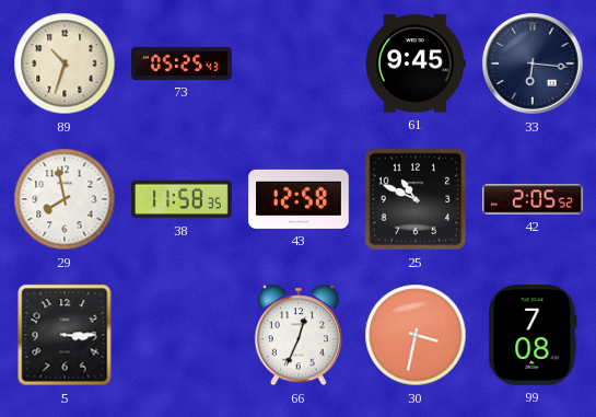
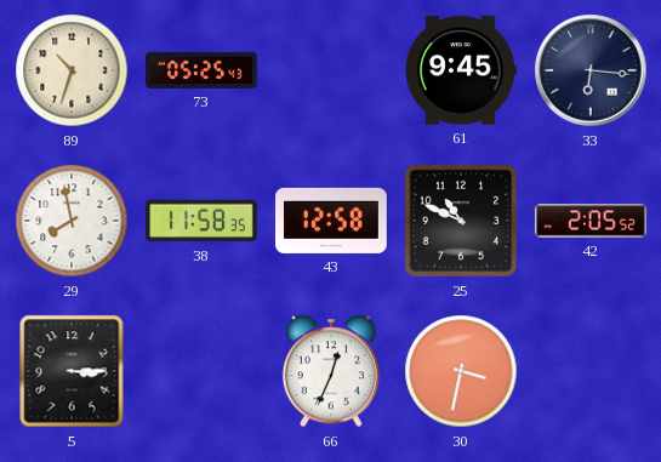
99: 7:08 -> none
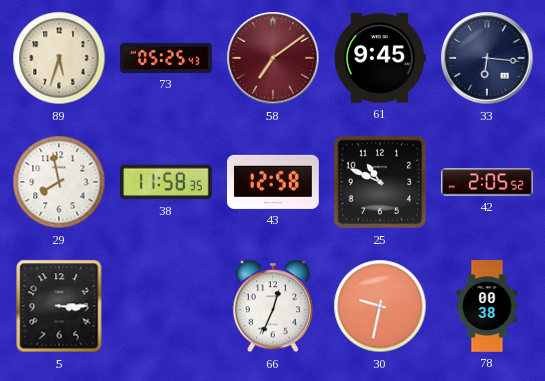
89: 10:33 -> 5:33
58: none -> 7:09
30: 3:32 -> 9:32
78: none -> 00:38
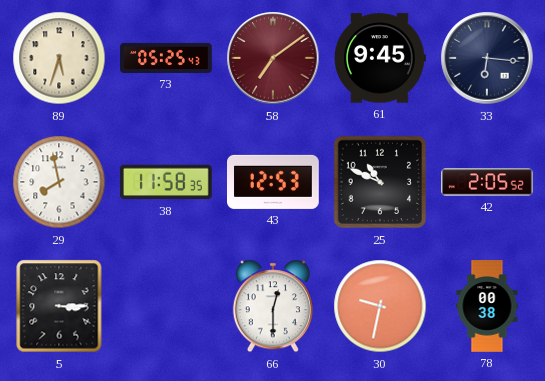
43: 12:58 -> 12:53
66: 12:34 -> 12:30
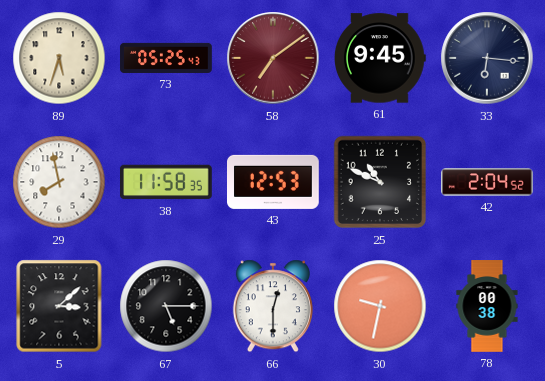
42: 2:05 -> 2:04
5: 3:15 -> 3:08
67: none -> 5:15
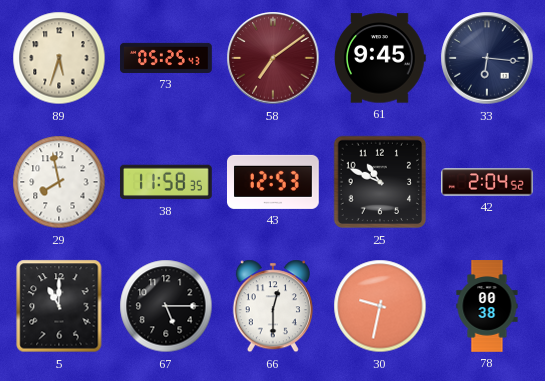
5: 3:08 -> 11:00
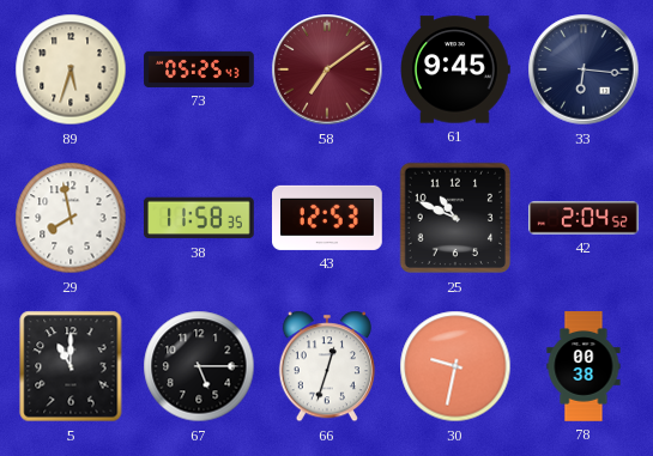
66: 12:30 -> 12:33
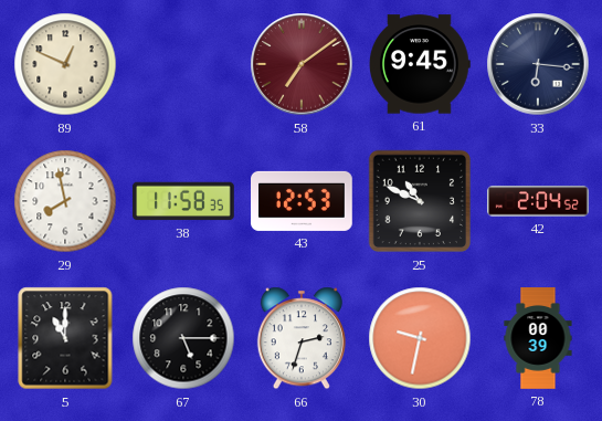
89: 5:33 -> 12:49
73: 05:25 -> none
66: 12:33 -> 2:33
78: 00:38 -> 00:39
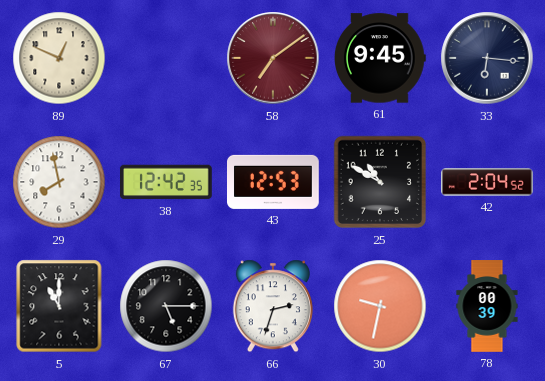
38: 11:58 -> 12:42
25: 10:49 -> 10:50
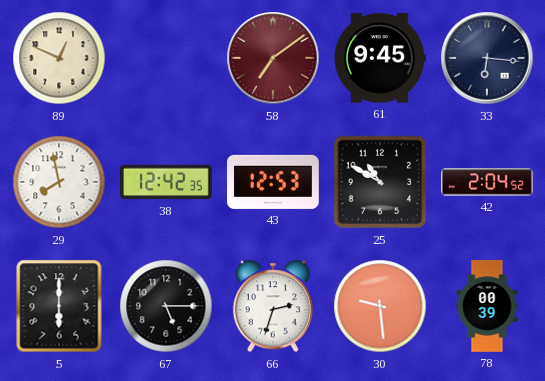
5: 11:00 -> 6:00
30: 9:32 -> 9:29
